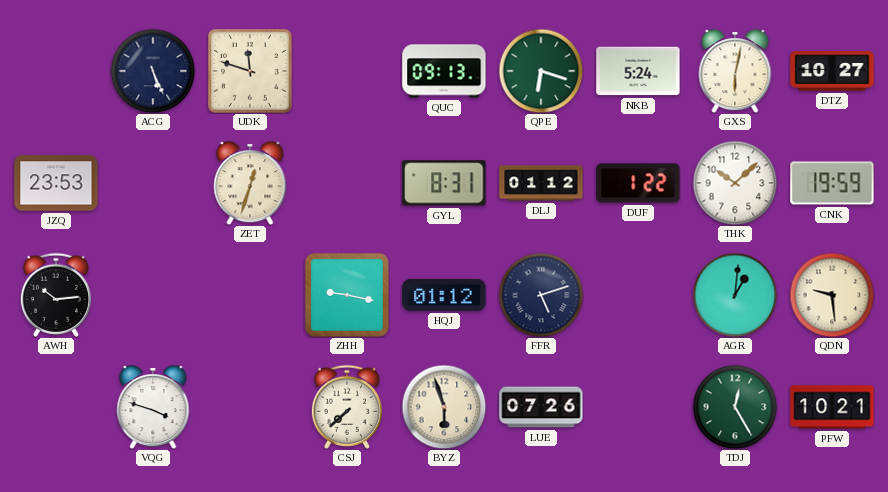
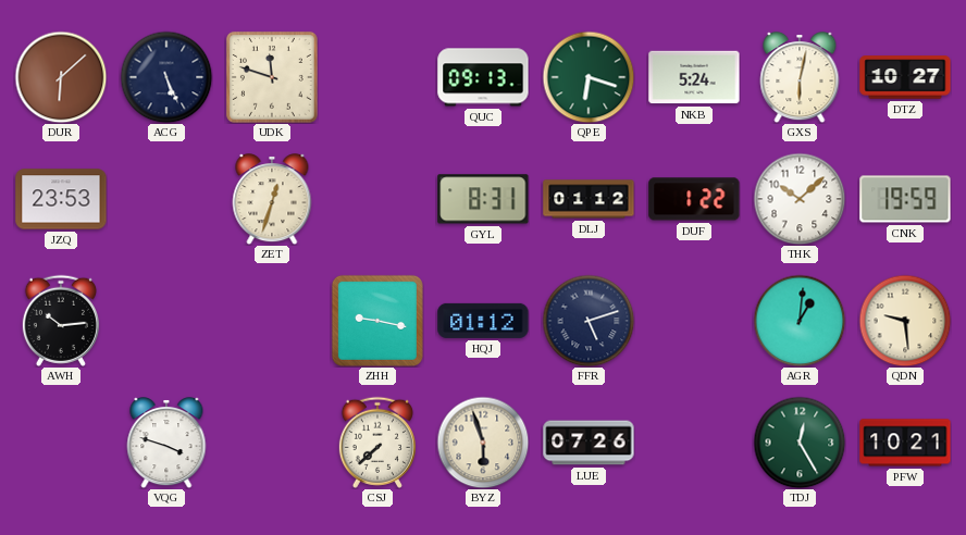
DUR: none -> 6:08
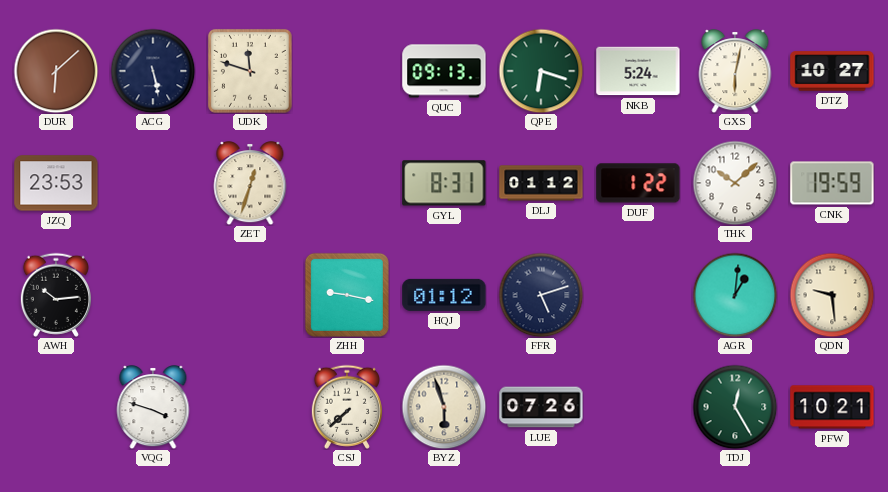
ACG: 5:26 -> 5:28
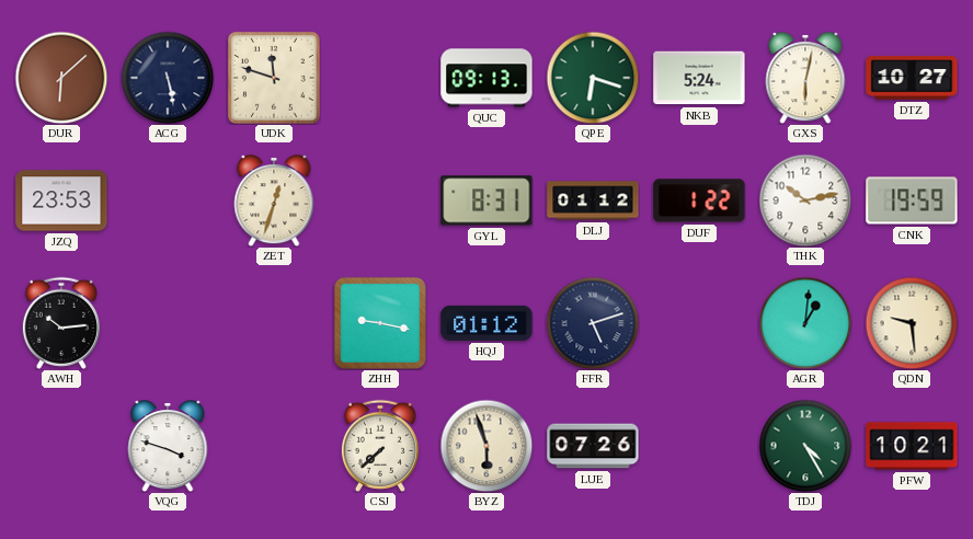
THK: 10:08 -> 10:13
TDJ: 12:25 -> 4:25
